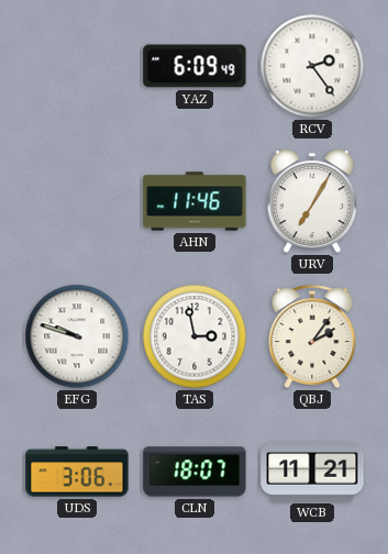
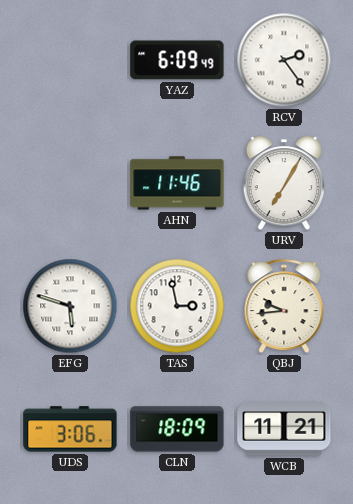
EFG: 9:48 -> 5:48
QBJ: 2:06 -> 9:44
CLN: 18:07 -> 18:09
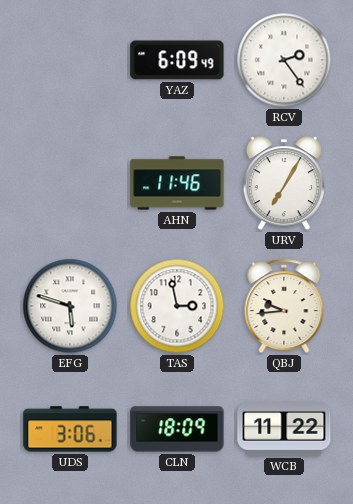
WCB: 11:21 -> 11:22
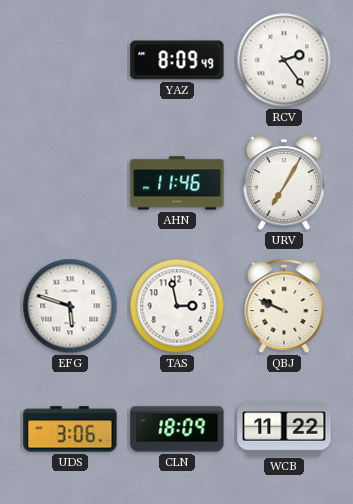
YAZ: 6:09 -> 8:09
QBJ: 9:44 -> 9:49
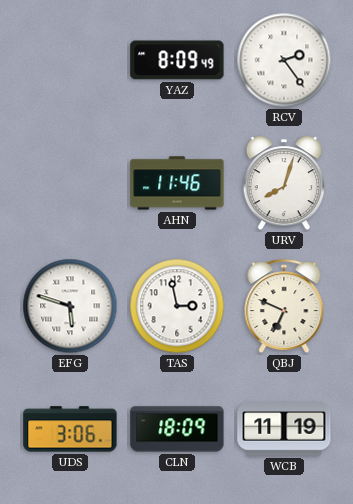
URV: 7:05 -> 8:03
QBJ: 9:49 -> 6:49
WCB: 11:22 -> 11:19
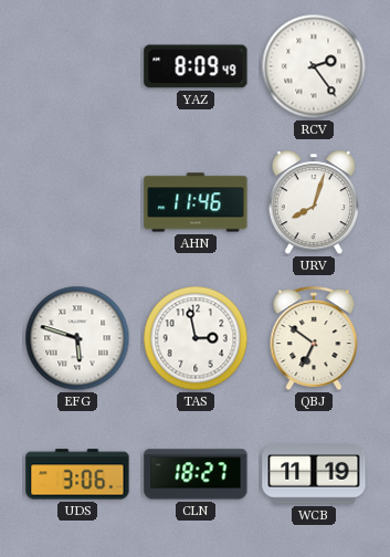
QBJ: 6:49 -> 6:51
CLN: 18:09 -> 18:27
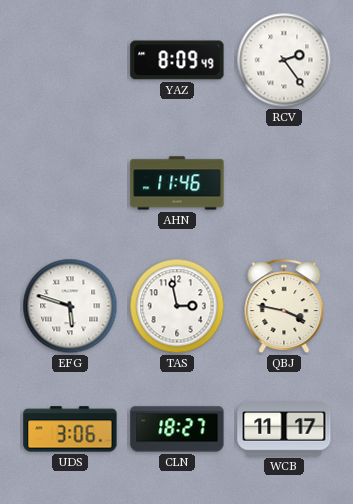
URV: 8:03 -> none
QBJ: 6:51 -> 3:47
WCB: 11:19 -> 11:17
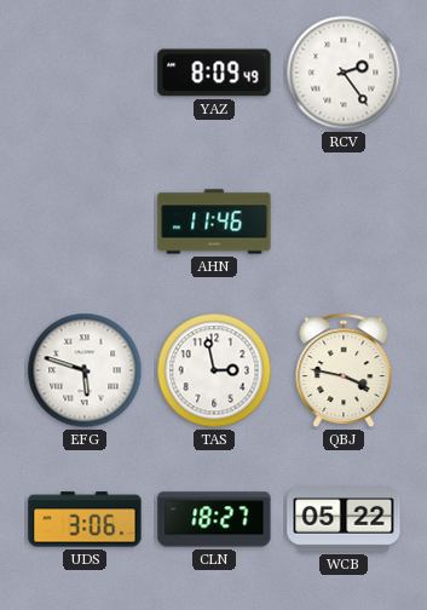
WCB: 11:17 -> 05:22
